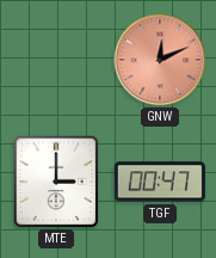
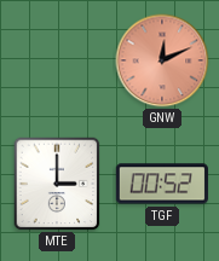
TGF: 00:47 -> 00:52
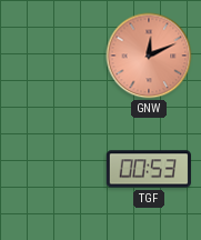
MTE: 3:00 -> none
TGF: 00:52 -> 00:53
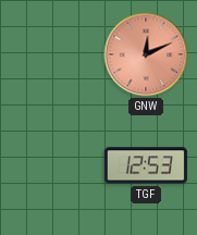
TGF: 00:53 -> 12:53
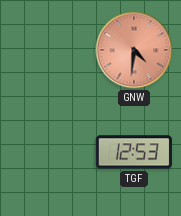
GNW: 12:11 -> 4:31
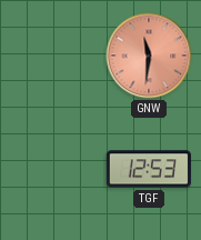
GNW: 4:31 -> 11:31
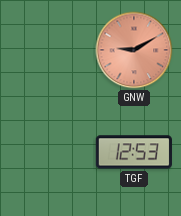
GNW: 11:31 -> 9:10
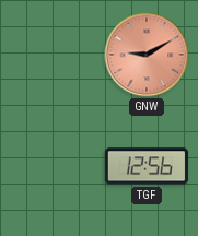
TGF: 12:53 -> 12:56
